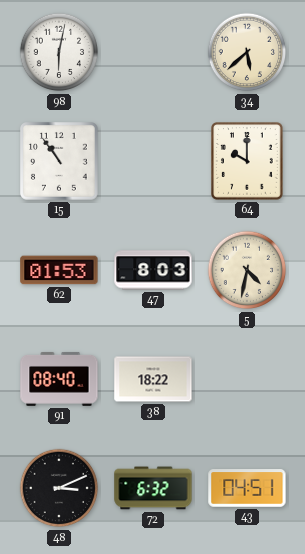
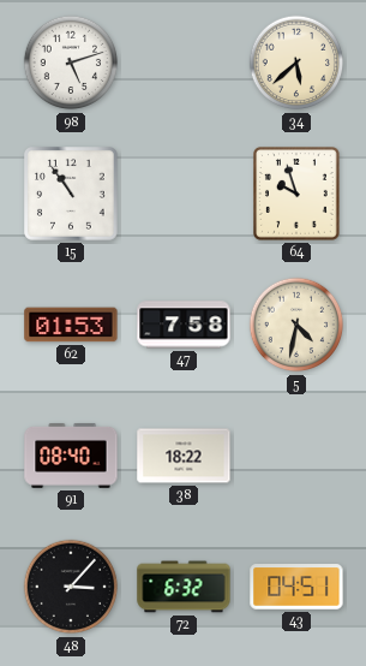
98: 6:02 -> 5:12
64: 10:00 -> 9:57
47: 8:03 -> 7:58
48: 3:11 -> 3:07
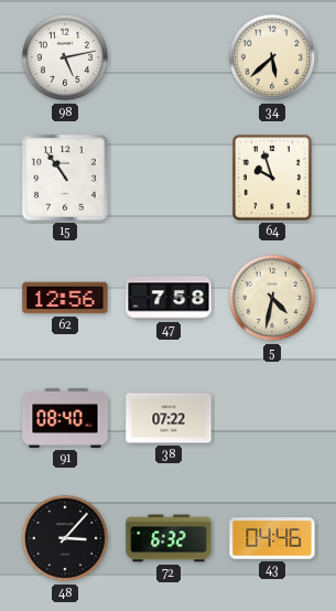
98: 5:12 -> 5:13
62: 01:53 -> 12:56
38: 18:22 -> 07:22
43: 04:51 -> 04:46
